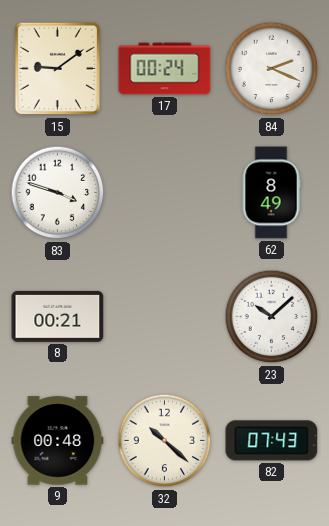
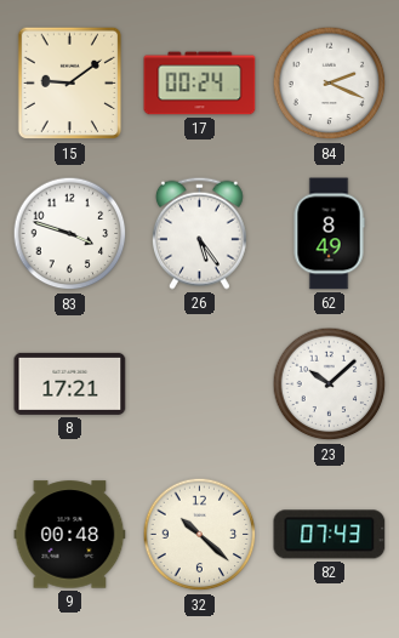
26: none -> 5:24
8: 00:21 -> 17:21
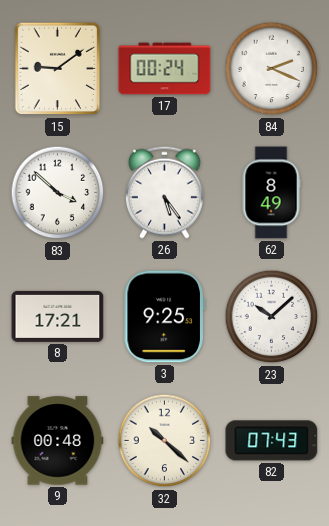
83: 3:48 -> 3:52
3: none -> 9:25
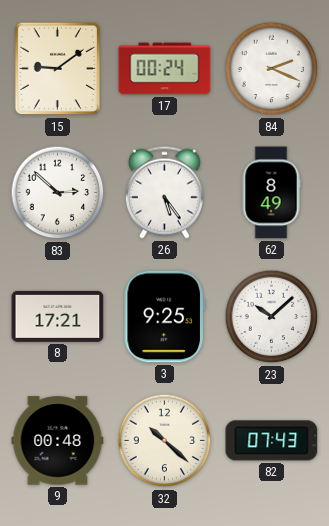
83: 3:52 -> 2:52
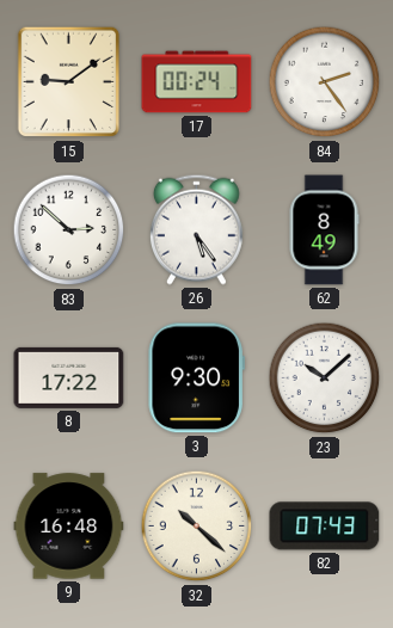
84: 2:19 -> 2:24
8: 17:21 -> 17:22
3: 9:25 -> 9:30
9: 00:48 -> 16:48
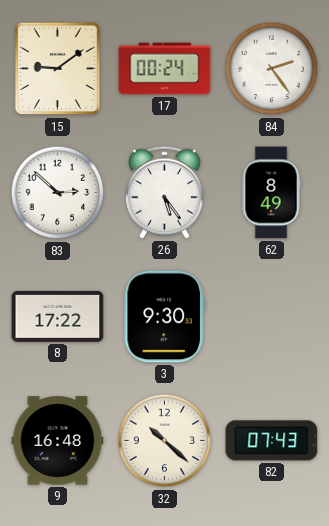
23: 10:08 -> none
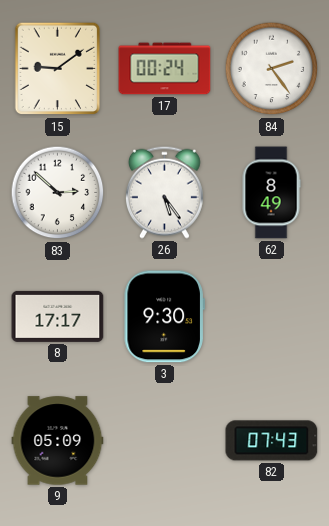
8: 17:22 -> 17:17
9: 16:48 -> 05:09
32: 10:22 -> none
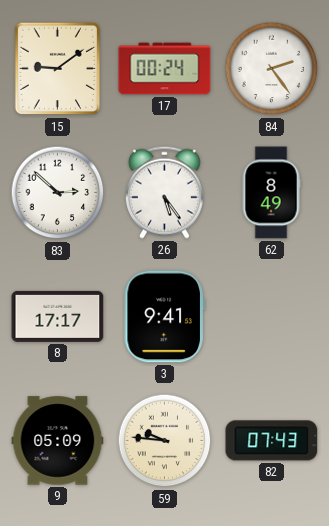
3: 9:30 -> 9:41
59: none -> 9:46
